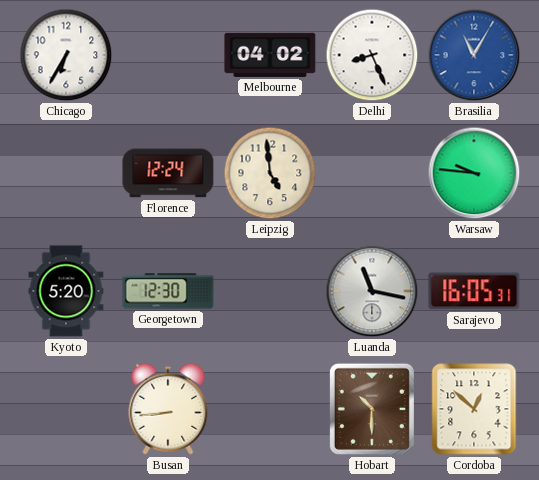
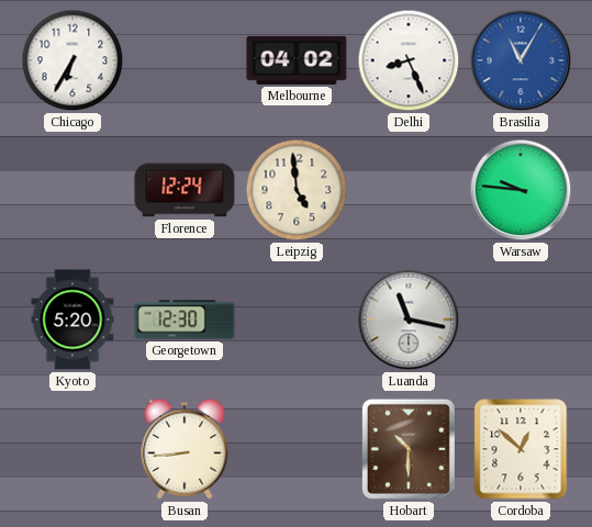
Sarajevo: 16:05 -> none
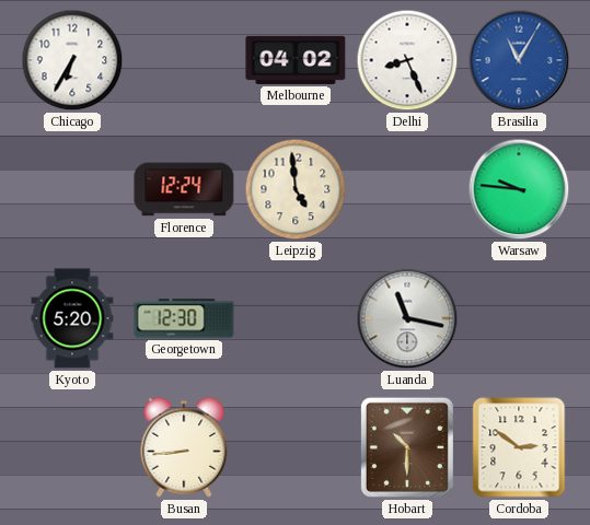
Cordoba: 12:52 -> 2:51
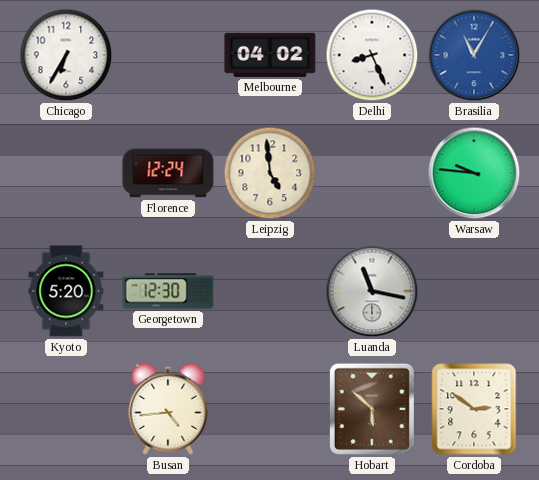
Busan: 8:44 -> 4:44
Hobart: 10:30 -> 5:52
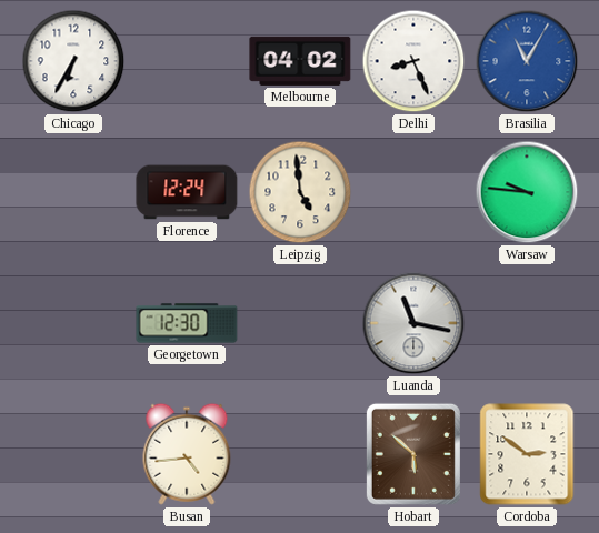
Kyoto: 5:20 -> none
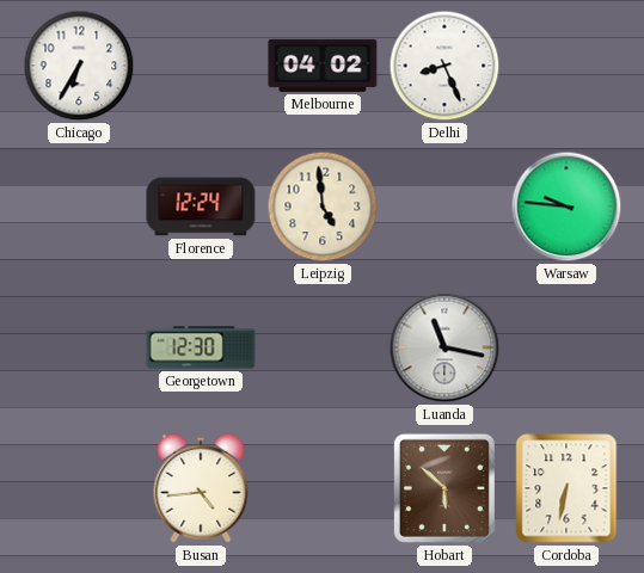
Brasilia: 11:05 -> none
Cordoba: 2:51 -> 6:32
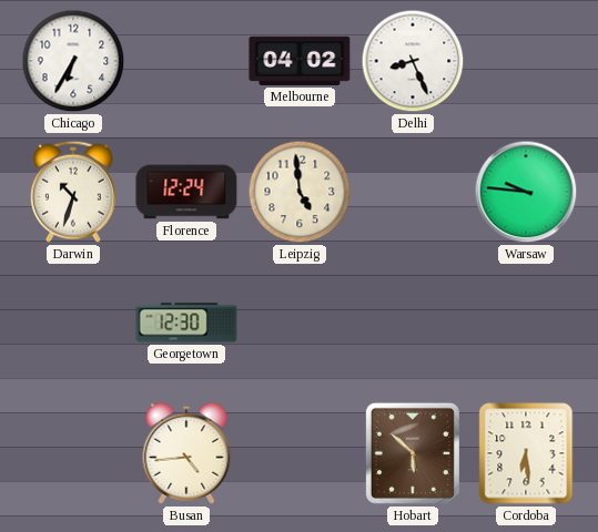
Darwin: none -> 10:33
Luanda: 11:17 -> none
Cordoba: 6:32 -> 6:29
